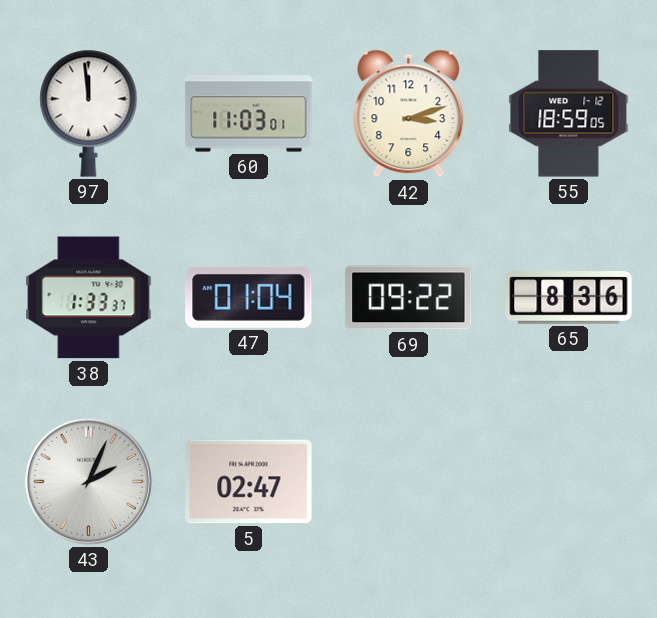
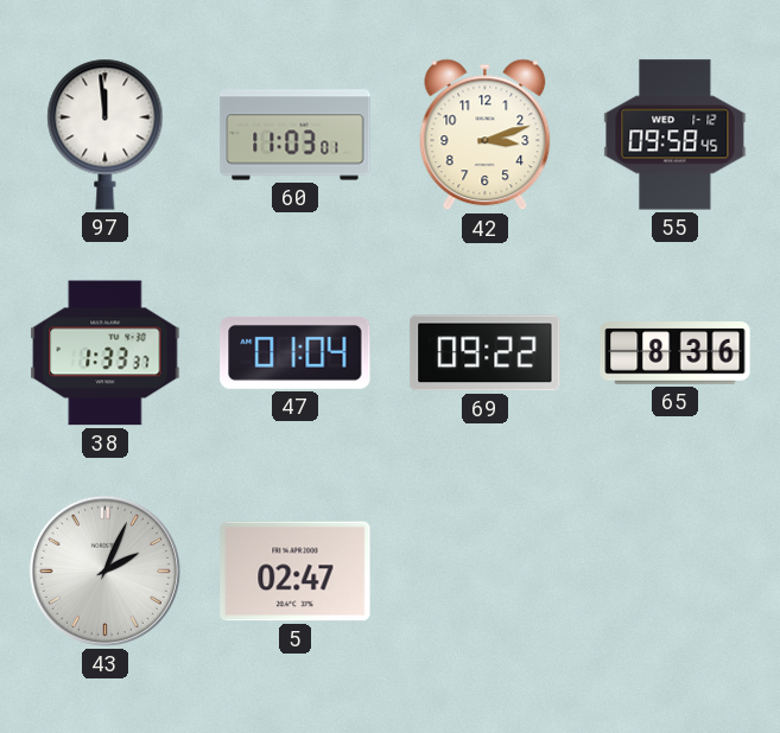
55: 18:59 -> 09:58
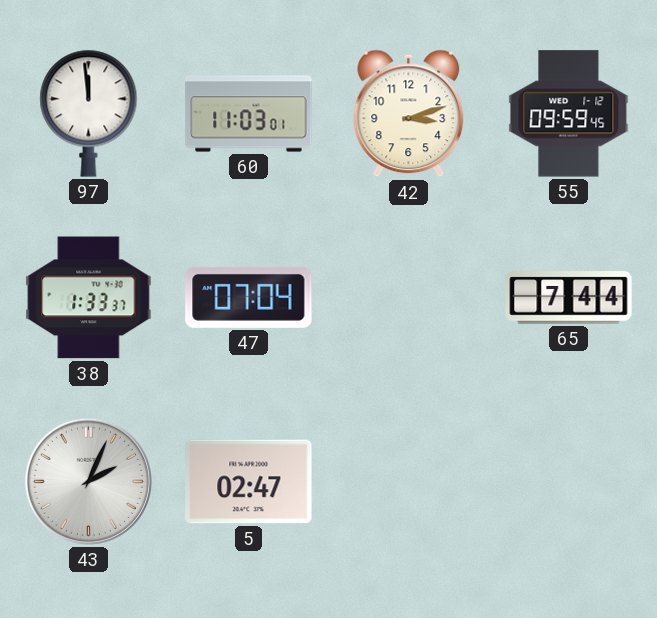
55: 09:58 -> 09:59
47: 01:04 -> 07:04
69: 09:22 -> none
65: 8:36 -> 7:44
